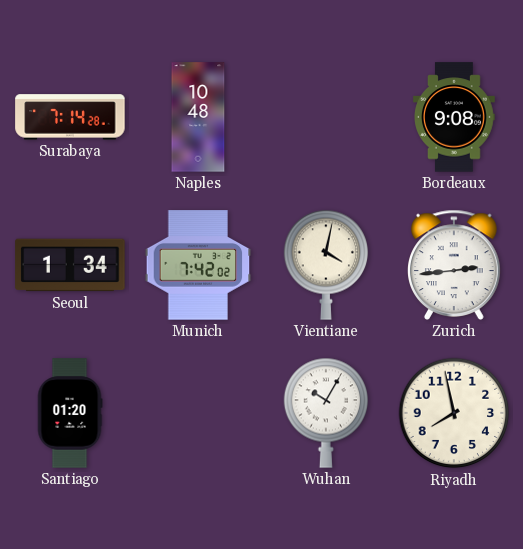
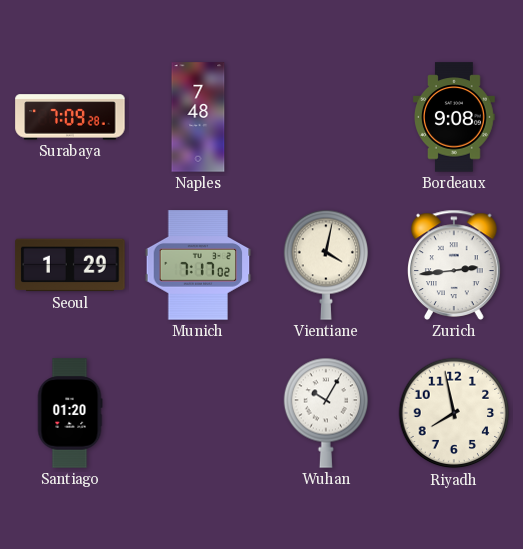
Surabaya: 7:14 -> 7:09
Naples: 10:48 -> 7:48
Seoul: 1:34 -> 1:29
Munich: 7:42 -> 7:17
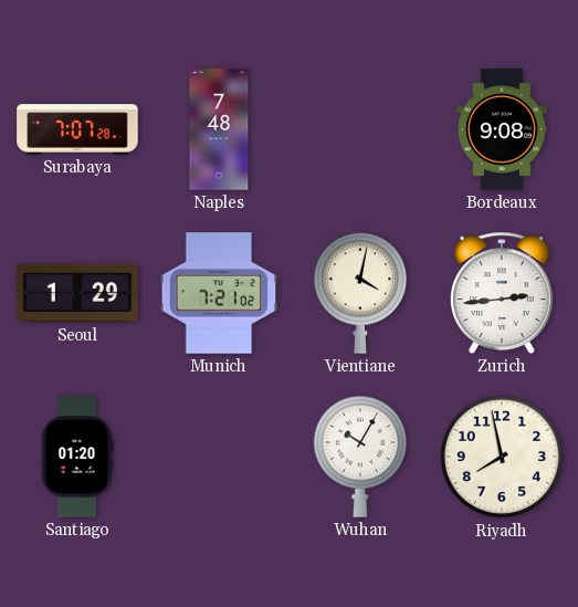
Surabaya: 7:09 -> 7:07
Munich: 7:17 -> 7:21
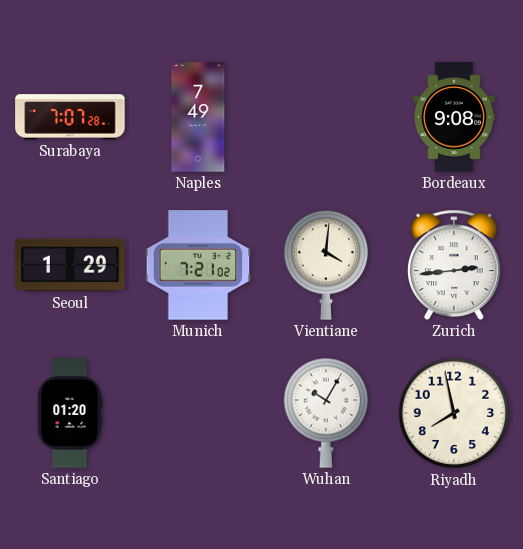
Naples: 7:48 -> 7:49
Vientiane: 4:02 -> 4:01
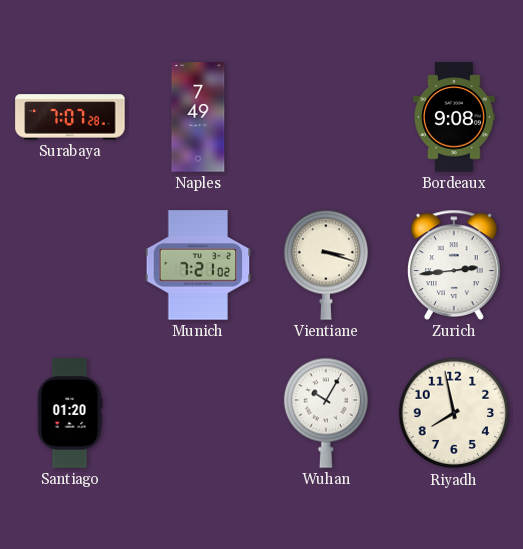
Seoul: 1:29 -> none
Vientiane: 4:01 -> 3:18
